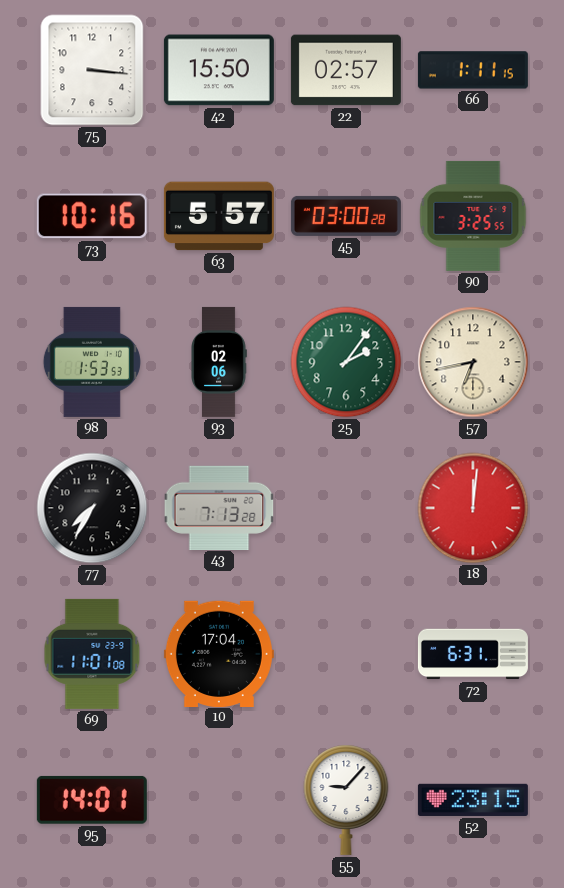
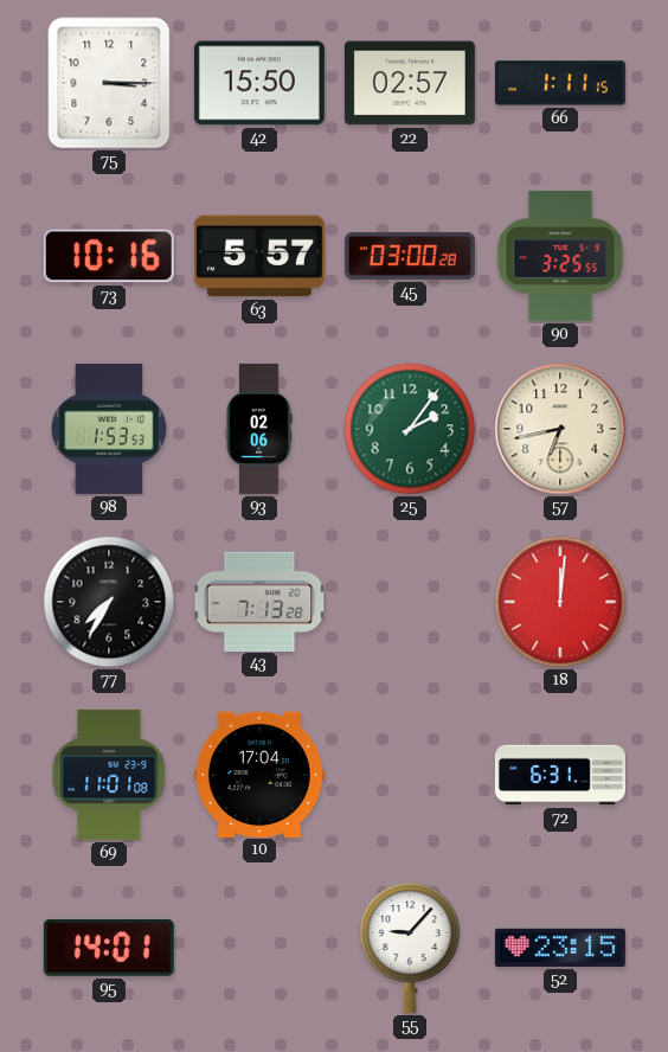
75: 3:16 -> 3:15
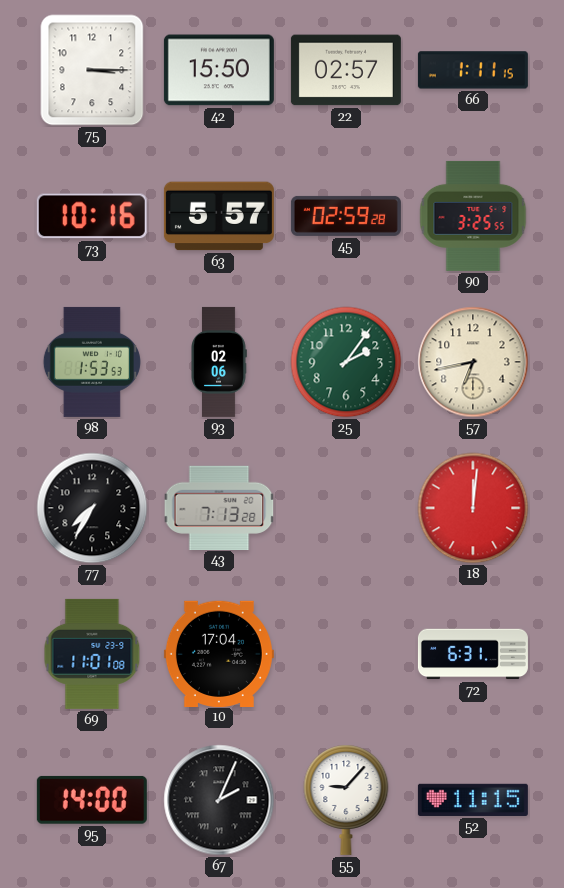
45: 03:00 -> 02:59
95: 14:01 -> 14:00
67: none -> 2:04
52: 23:15 -> 11:15
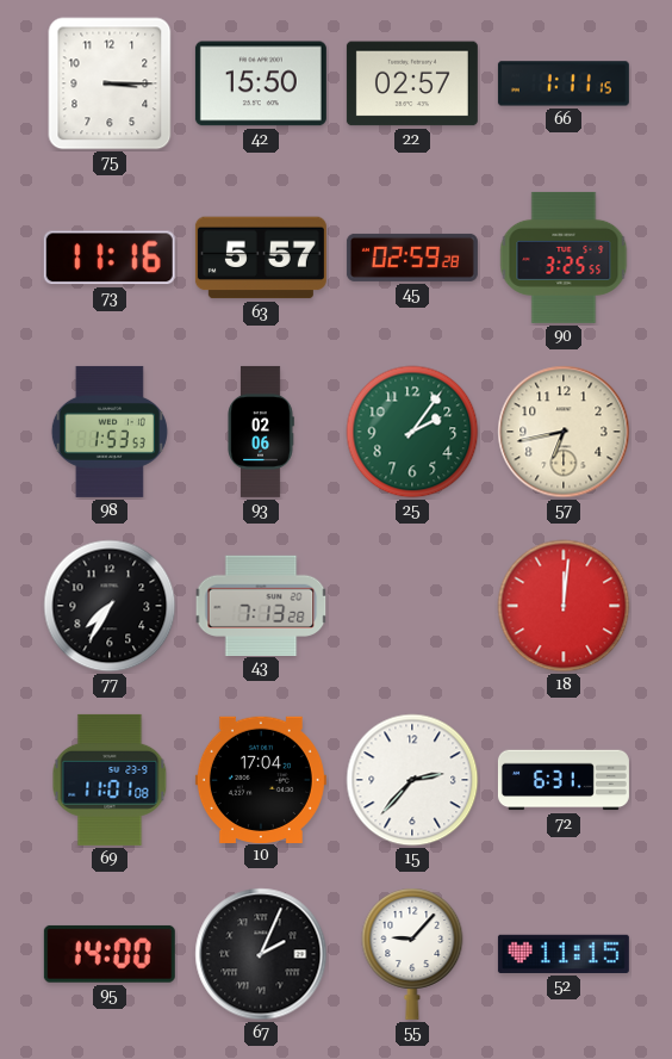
73: 10:16 -> 11:16
15: none -> 2:37
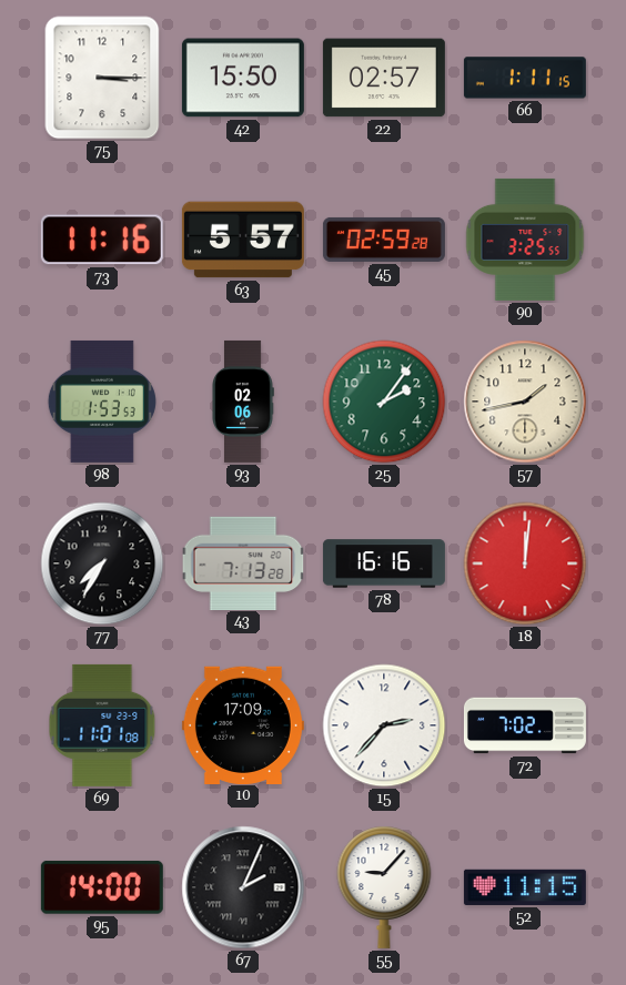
57: 6:43 -> 1:43
78: none -> 16:16
10: 17:04 -> 17:09
72: 6:31 -> 7:02
